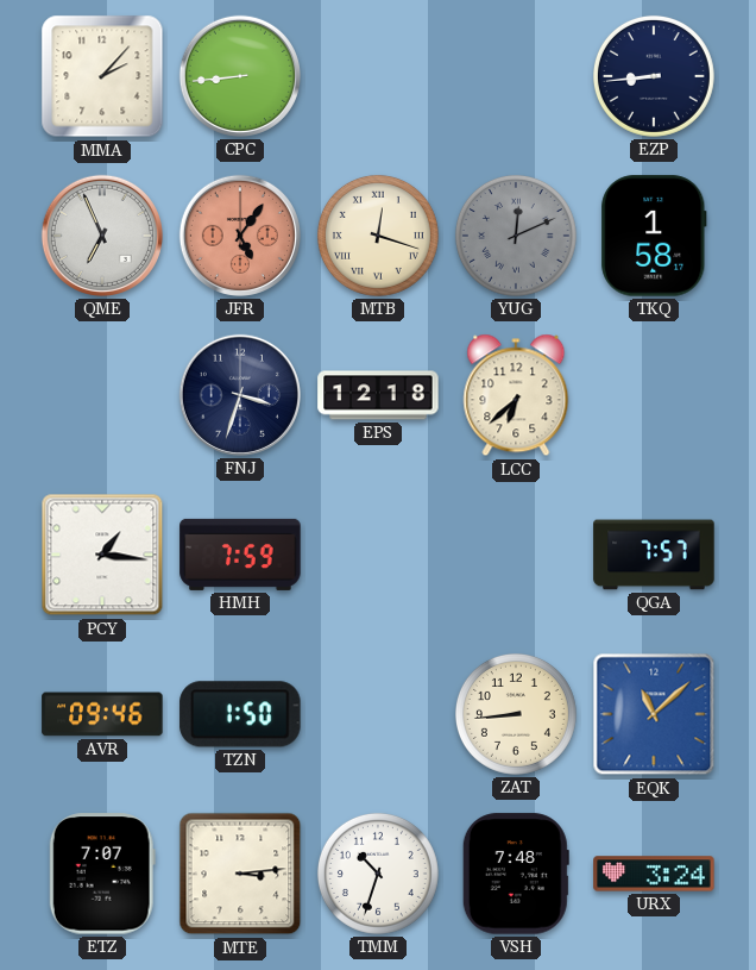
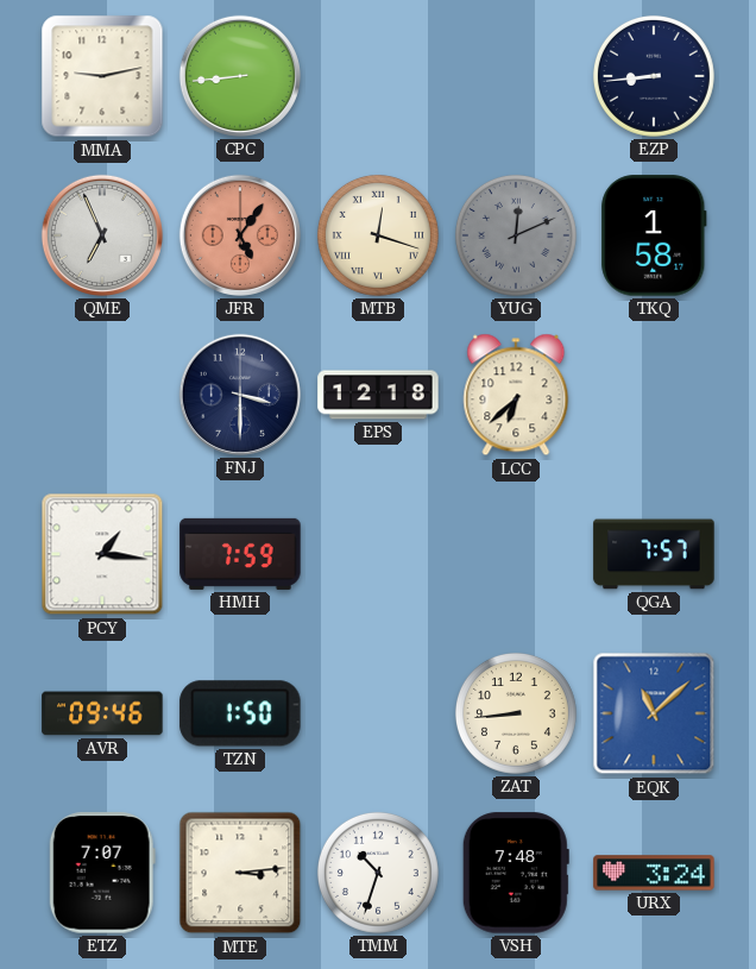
MMA: 2:07 -> 9:13
FNJ: 3:33 -> 3:30
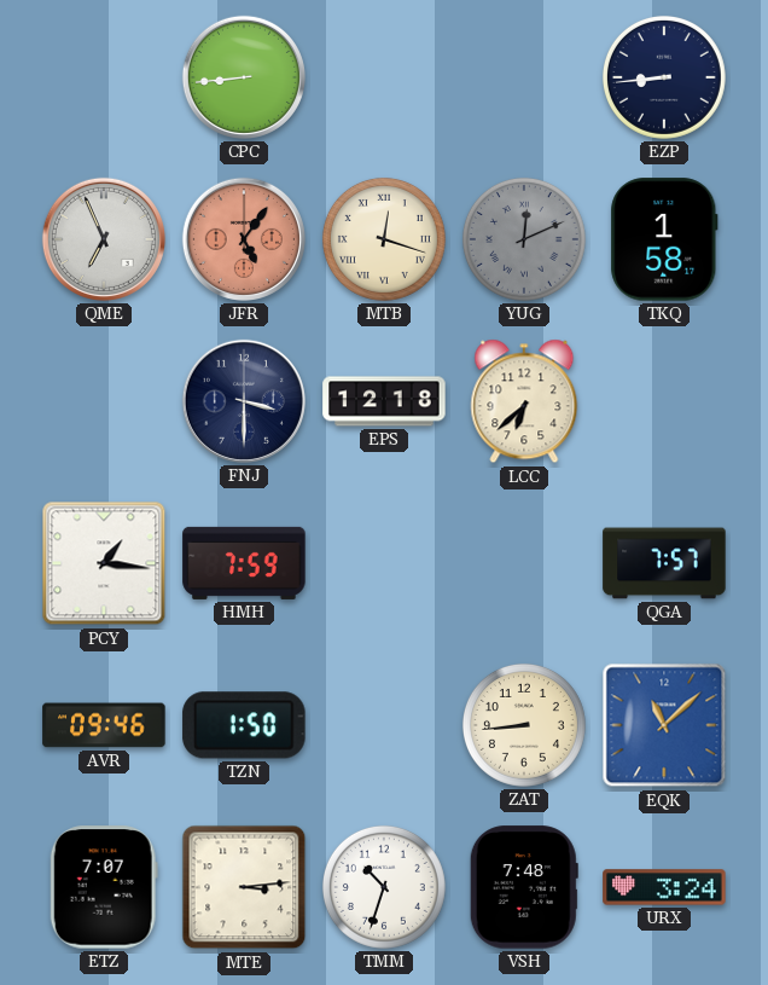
MMA: 9:13 -> none
